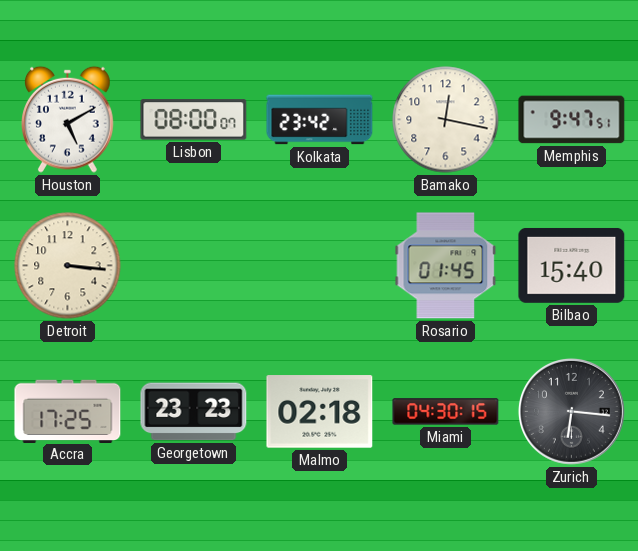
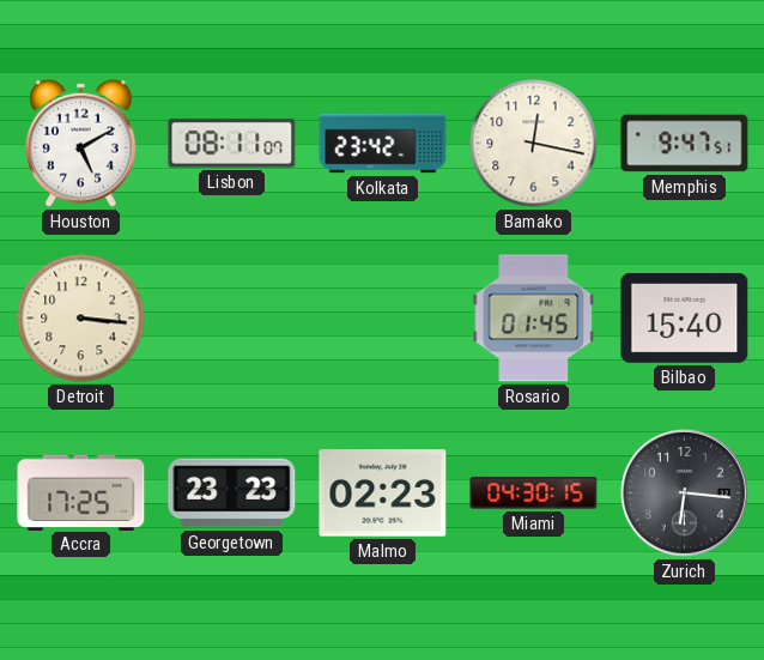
Lisbon: 08:00 -> 08:11
Malmo: 02:18 -> 02:23
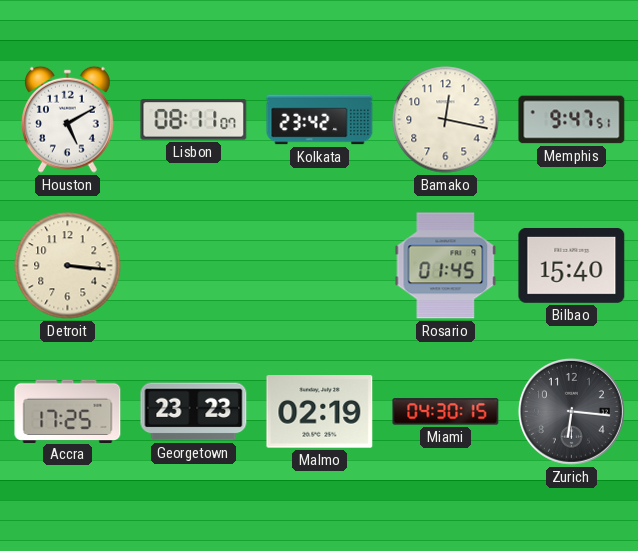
Malmo: 02:23 -> 02:19
